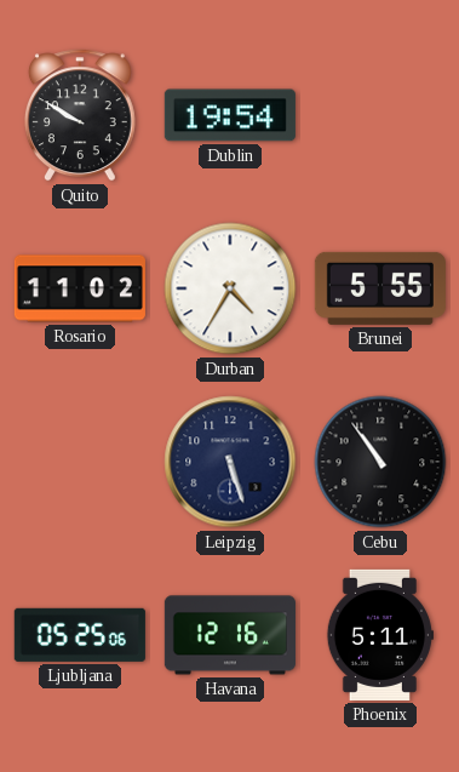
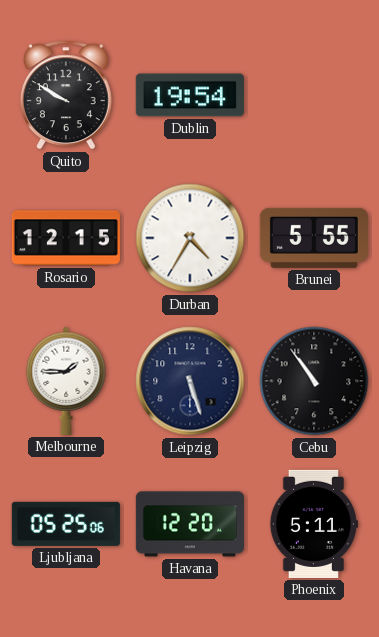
Rosario: 11:02 -> 12:15
Melbourne: none -> 1:45
Havana: 12:16 -> 12:20
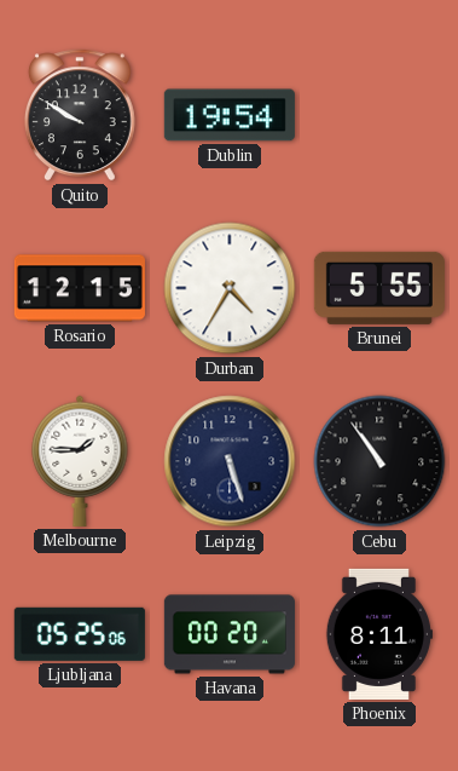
Havana: 12:20 -> 00:20
Phoenix: 5:11 -> 8:11
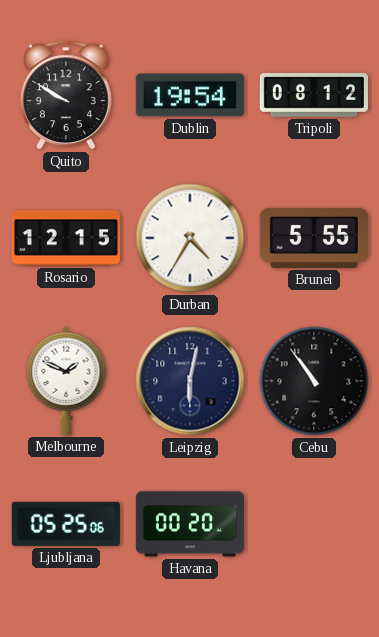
Tripoli: none -> 08:12
Melbourne: 1:45 -> 1:49
Leipzig: 5:27 -> 6:02
Phoenix: 8:11 -> none
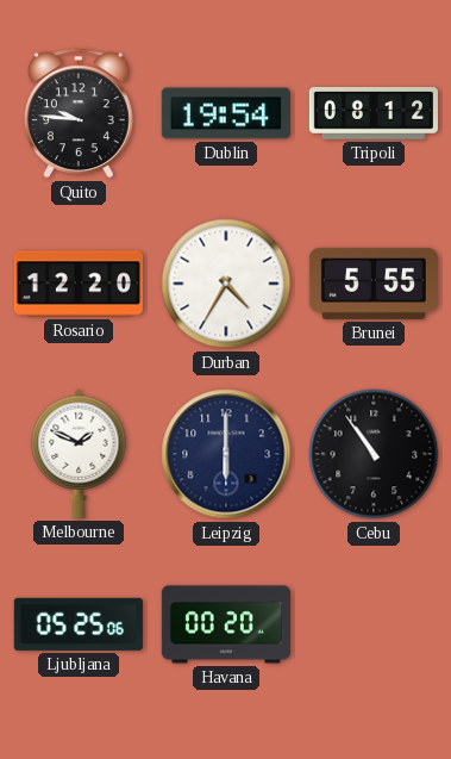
Quito: 9:50 -> 9:46
Rosario: 12:15 -> 12:20
Leipzig: 6:02 -> 6:00
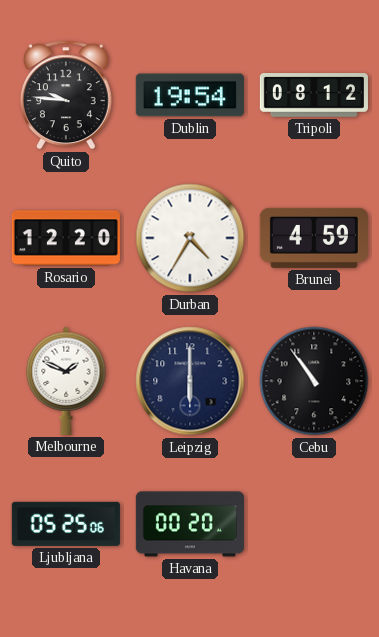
Brunei: 5:55 -> 4:59
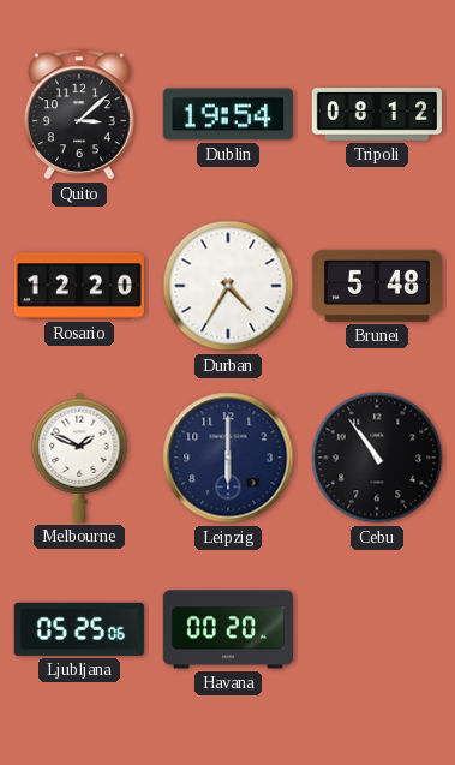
Quito: 9:46 -> 3:08
Brunei: 4:59 -> 5:48
